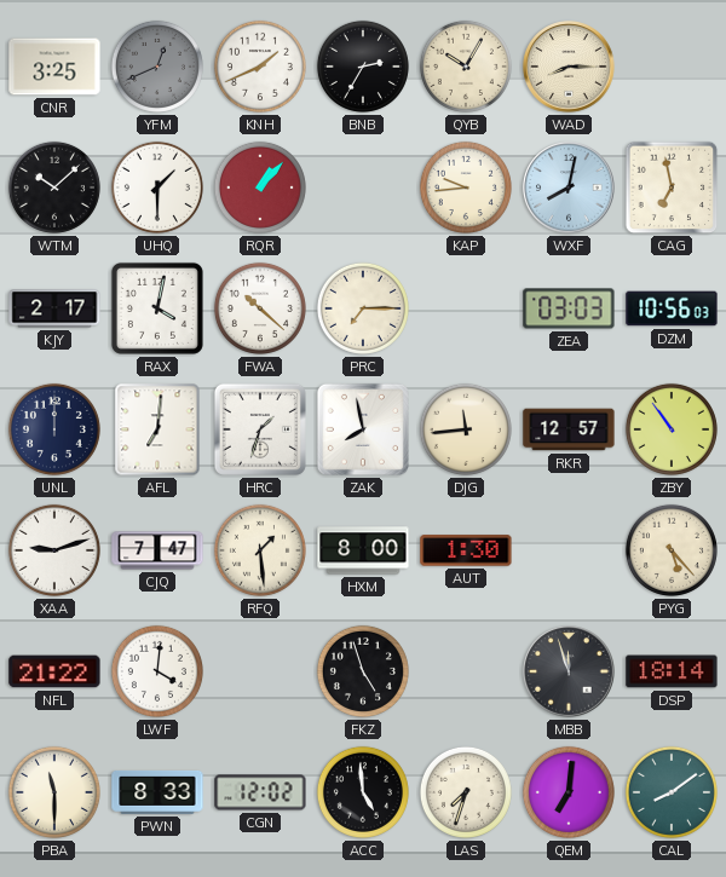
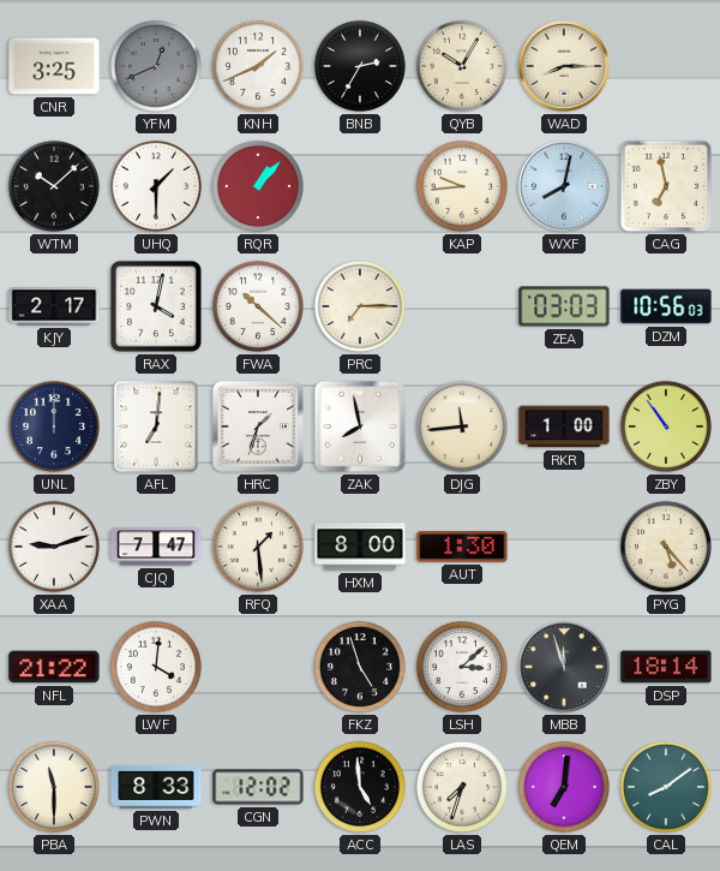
RKR: 12:57 -> 1:00
LSH: none -> 3:08
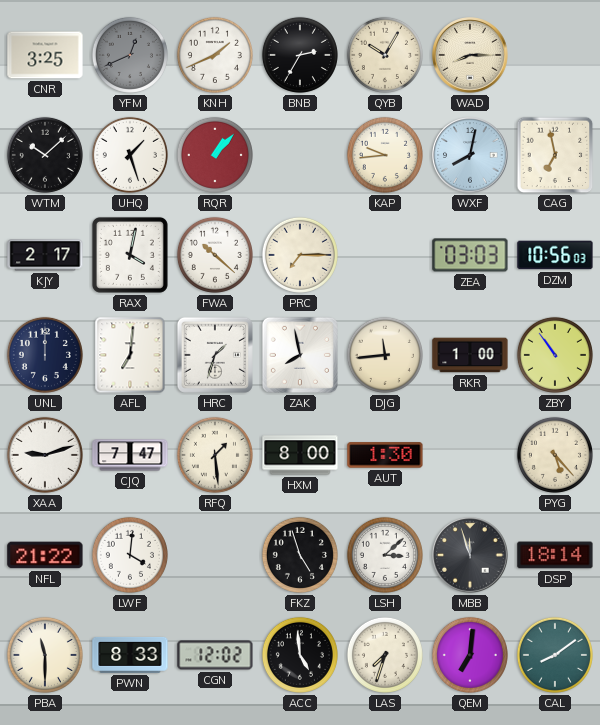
UHQ: 1:30 -> 1:27
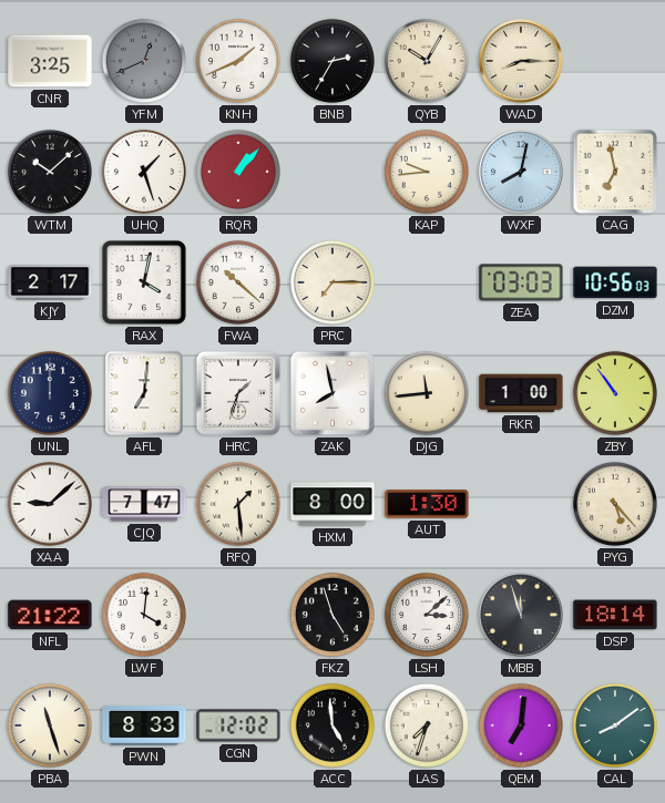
XAA: 9:12 -> 9:08
PBA: 11:30 -> 11:27
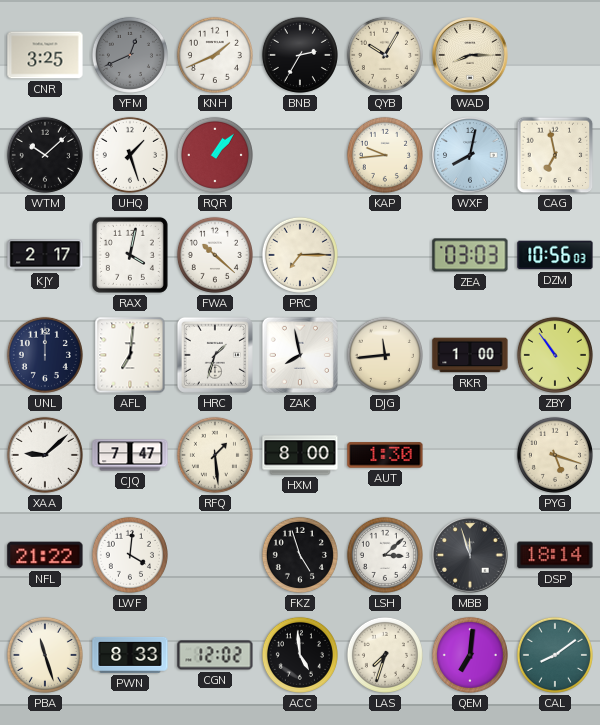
PYG: 5:23 -> 5:18
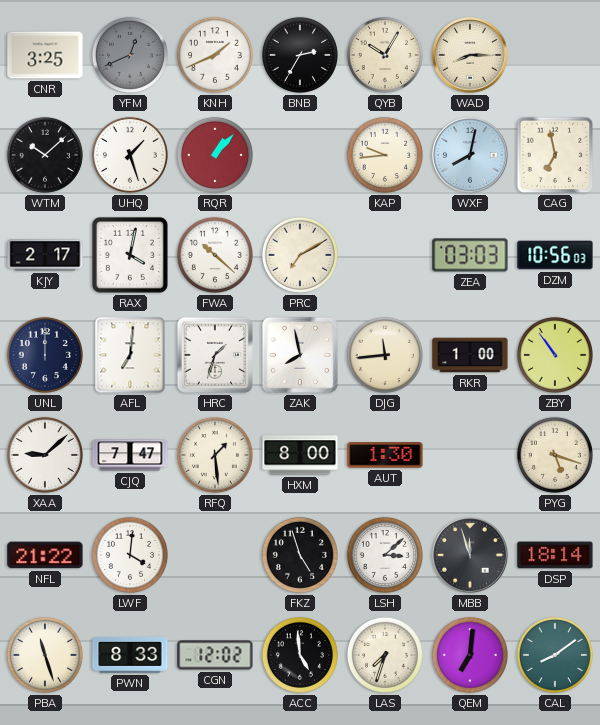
PRC: 7:15 -> 7:10
